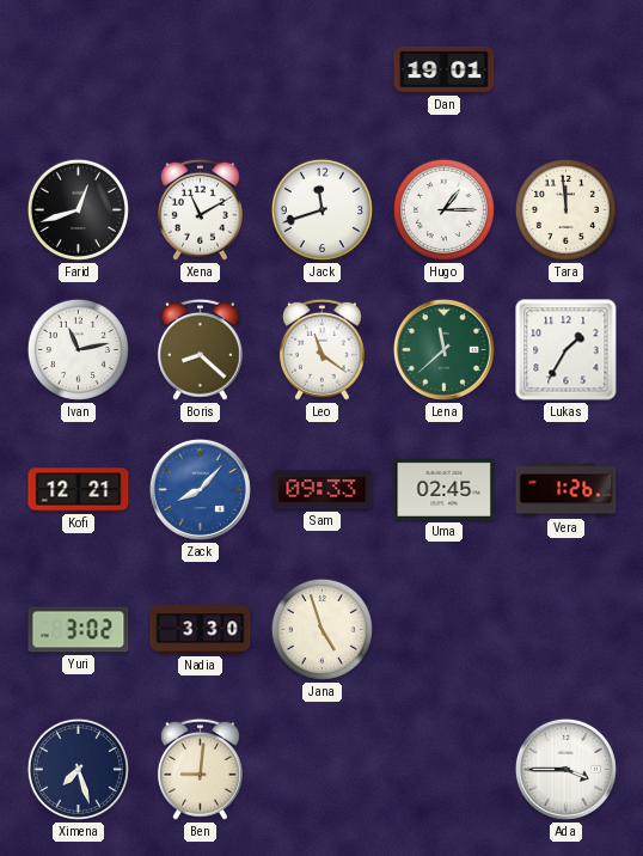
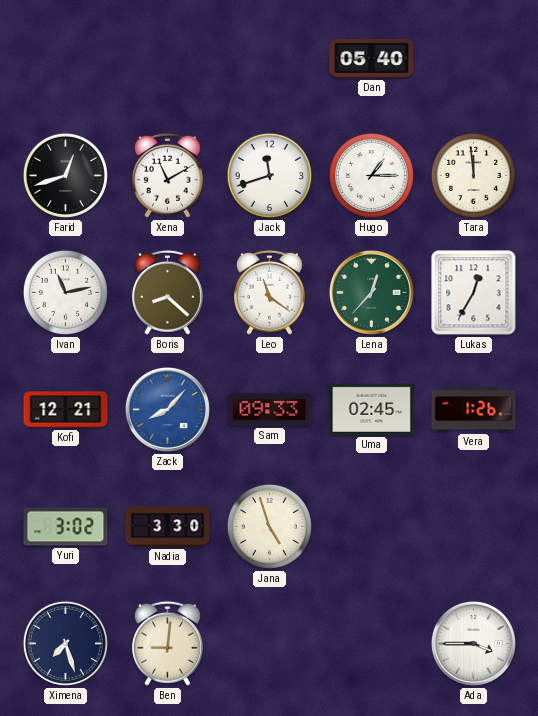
Dan: 19:01 -> 05:40
Lena: 11:38 -> 12:37
Lukas: 1:35 -> 12:35
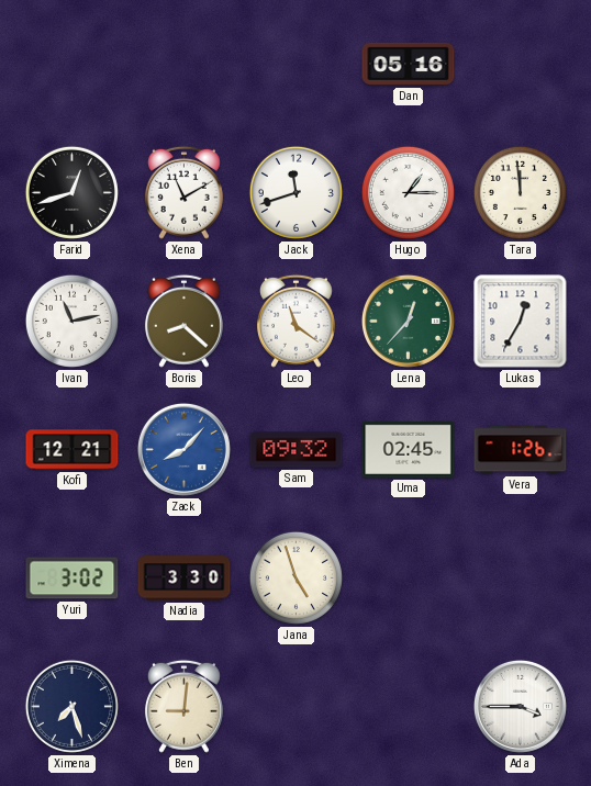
Dan: 05:40 -> 05:16
Sam: 09:33 -> 09:32
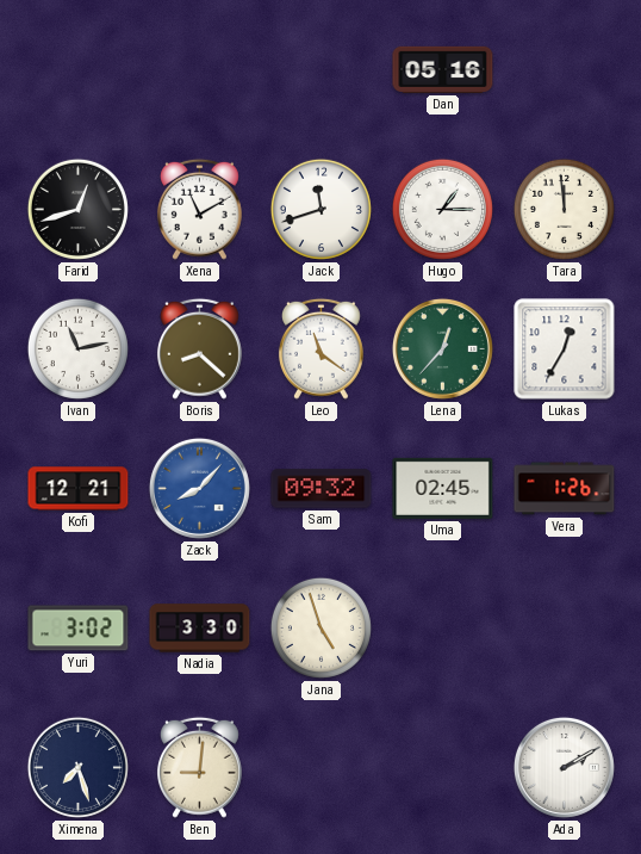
Ada: 3:45 -> 2:10
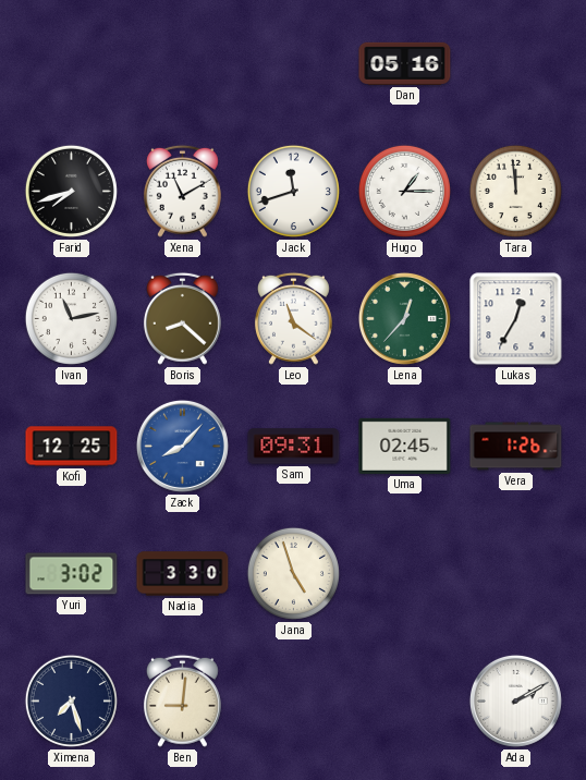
Farid: 12:42 -> 7:42
Kofi: 12:21 -> 12:25
Sam: 09:32 -> 09:31
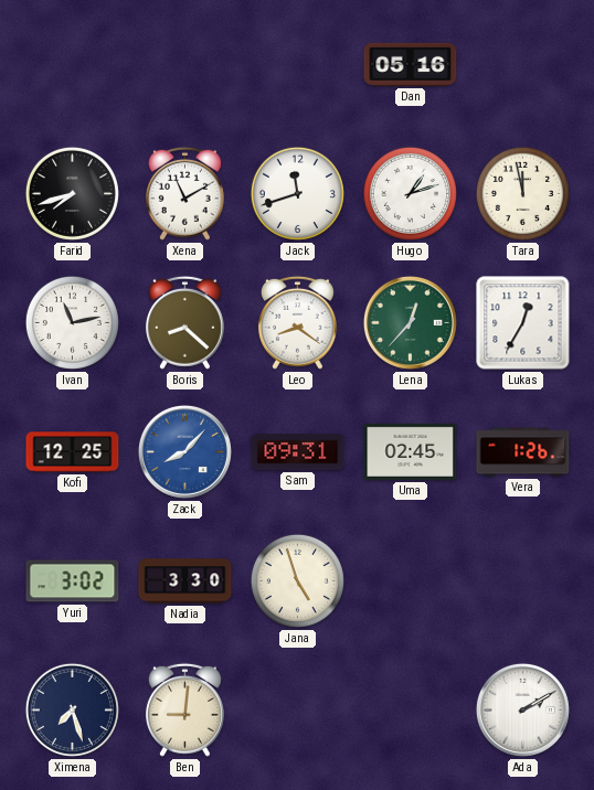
Hugo: 1:15 -> 1:12
Tara: 11:59 -> 11:58
Leo: 11:21 -> 8:21
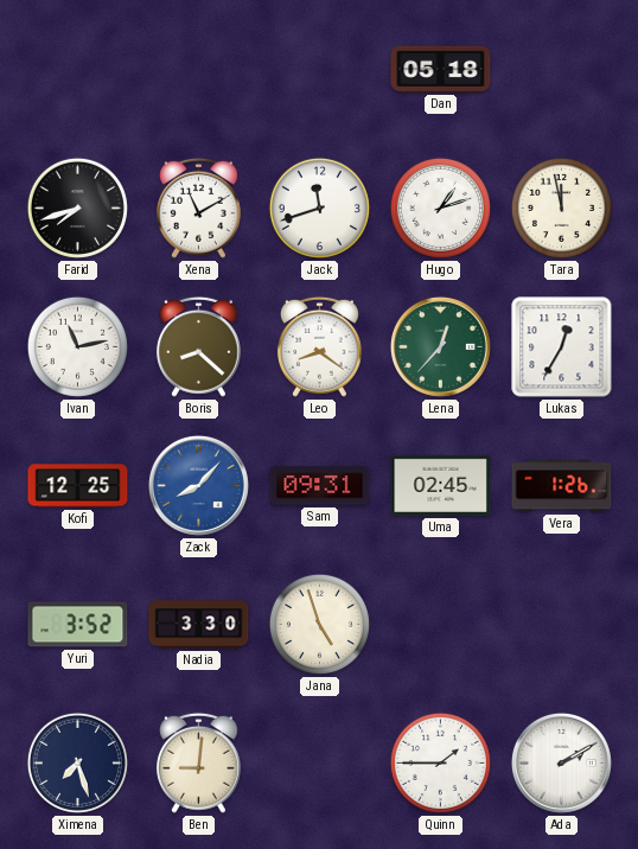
Dan: 05:16 -> 05:18
Yuri: 3:02 -> 3:52
Quinn: none -> 1:45
